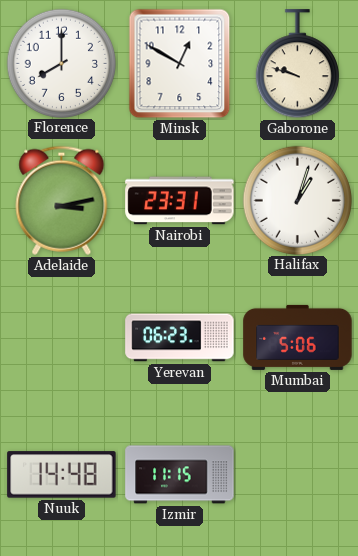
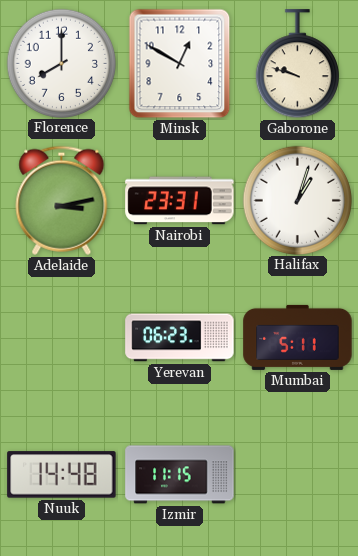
Mumbai: 5:06 -> 5:11
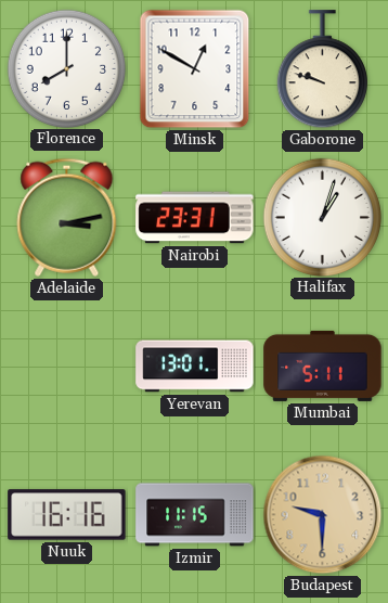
Yerevan: 06:23 -> 13:01
Nuuk: 14:48 -> 16:16
Budapest: none -> 9:30
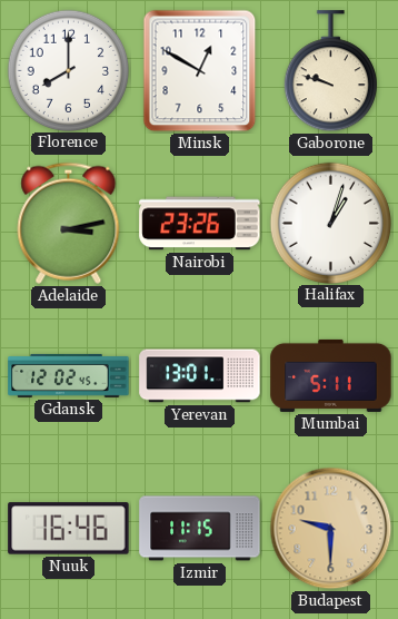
Nairobi: 23:31 -> 23:26
Gdansk: none -> 12:02
Nuuk: 16:16 -> 16:46
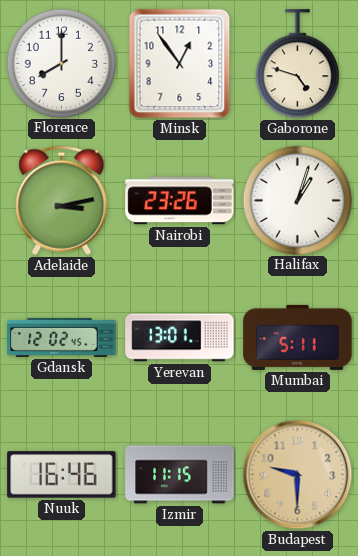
Minsk: 12:50 -> 12:54
Gaborone: 9:48 -> 4:48
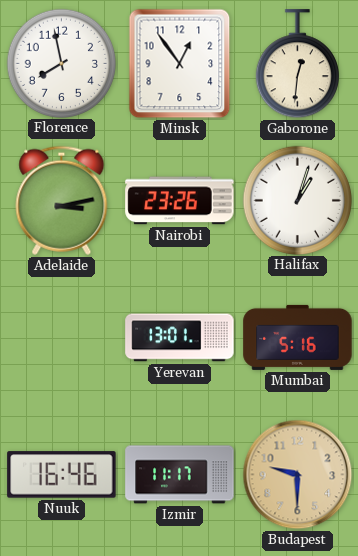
Florence: 8:00 -> 7:58
Gaborone: 4:48 -> 12:31
Gdansk: 12:02 -> none
Mumbai: 5:11 -> 5:16
Izmir: 11:15 -> 11:17
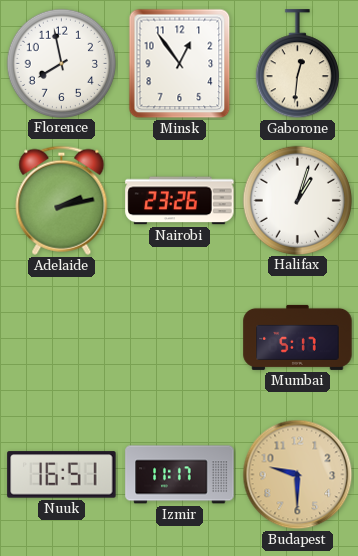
Adelaide: 3:13 -> 2:13
Yerevan: 13:01 -> none
Mumbai: 5:16 -> 5:17
Nuuk: 16:46 -> 16:51
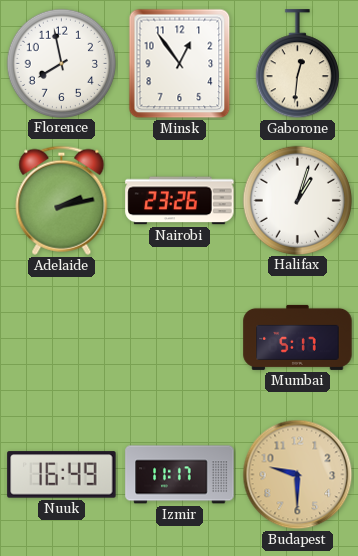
Nuuk: 16:51 -> 16:49
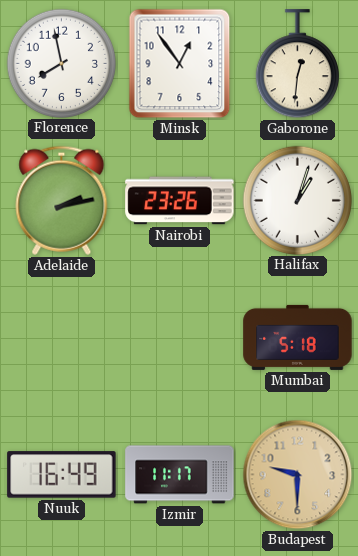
Mumbai: 5:17 -> 5:18
